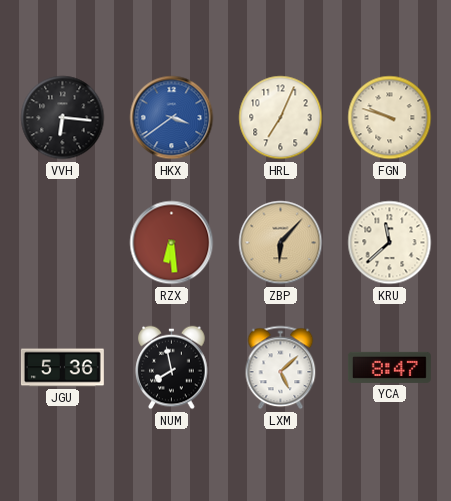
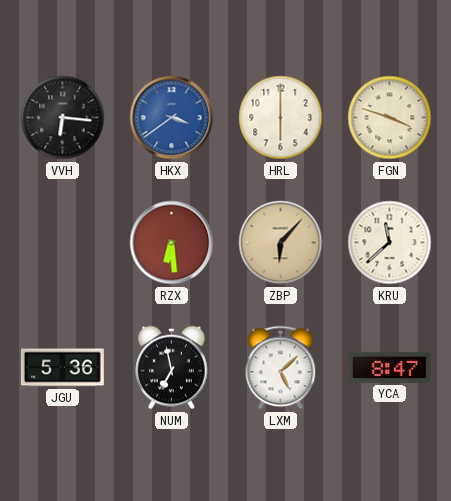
HRL: 7:04 -> 6:00
FGN: 9:48 -> 3:48
NUM: 7:58 -> 6:58
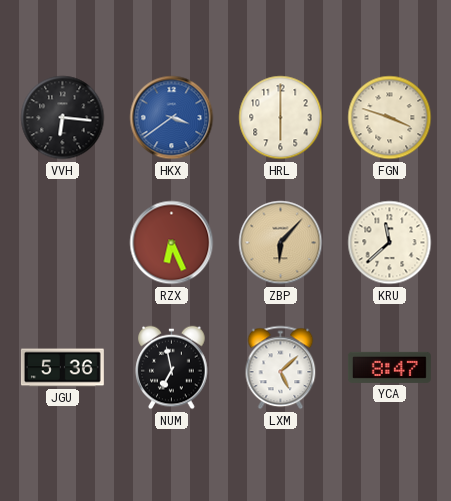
RZX: 6:29 -> 6:26
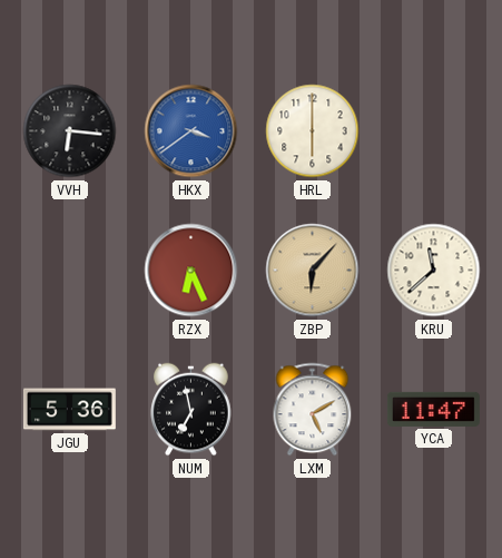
FGN: 3:48 -> none
LXM: 5:08 -> 5:10
YCA: 8:47 -> 11:47
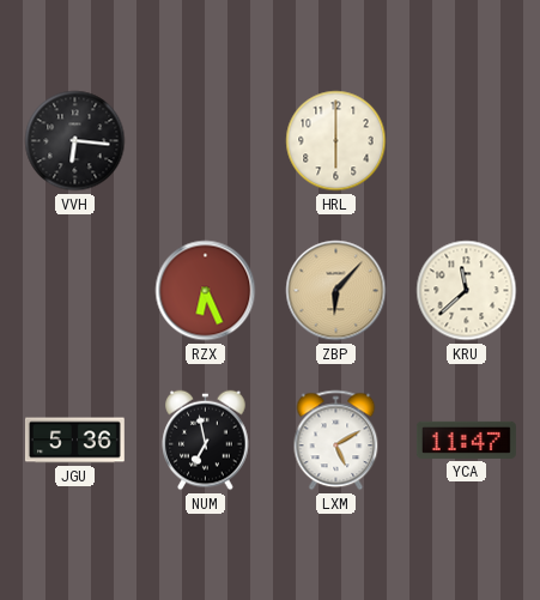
HKX: 3:39 -> none
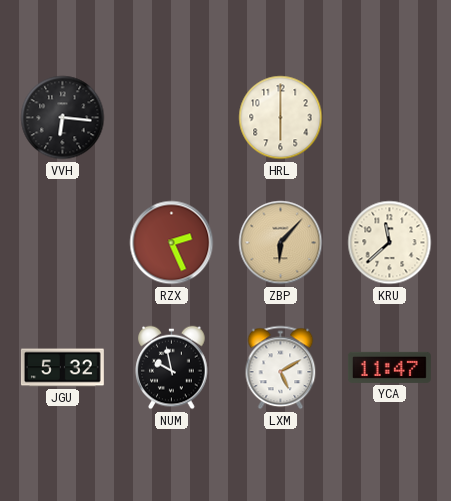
RZX: 6:26 -> 2:26
JGU: 5:36 -> 5:32
NUM: 6:58 -> 9:58
